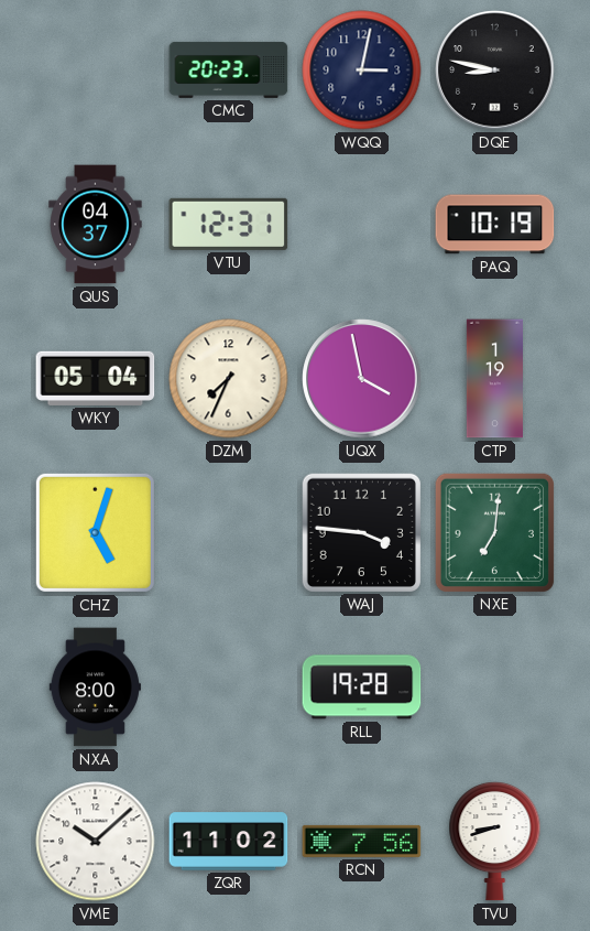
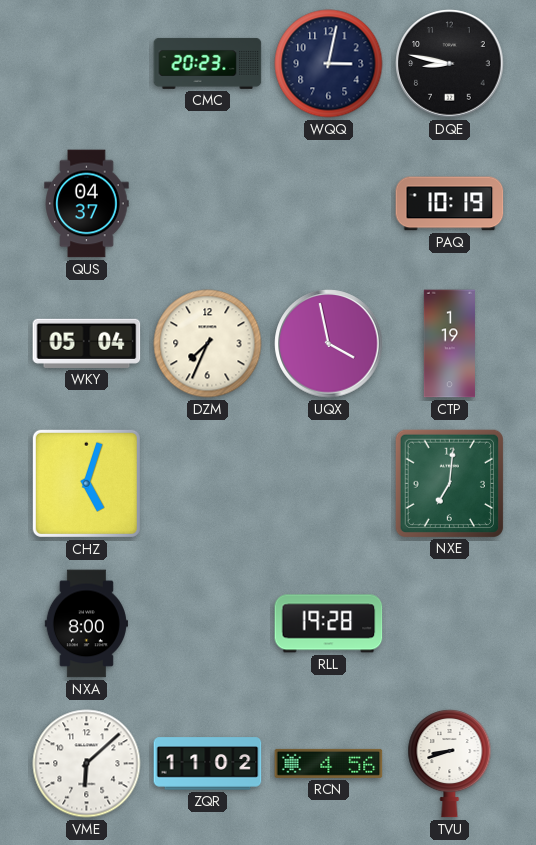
VTU: 12:31 -> none
WAJ: 3:46 -> none
VME: 10:08 -> 6:08
RCN: 7:56 -> 4:56
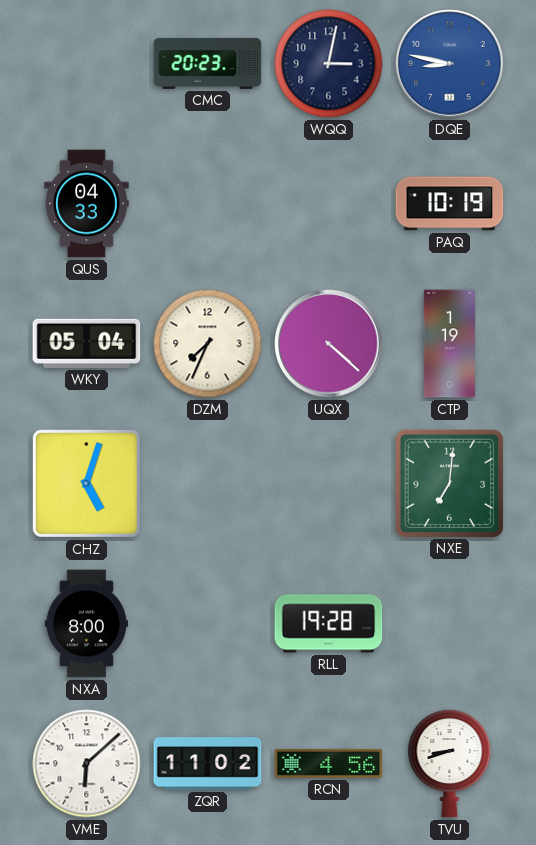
DQE dial: black -> blue
QUS: 04:37 -> 04:33
UQX: 3:58 -> 4:22
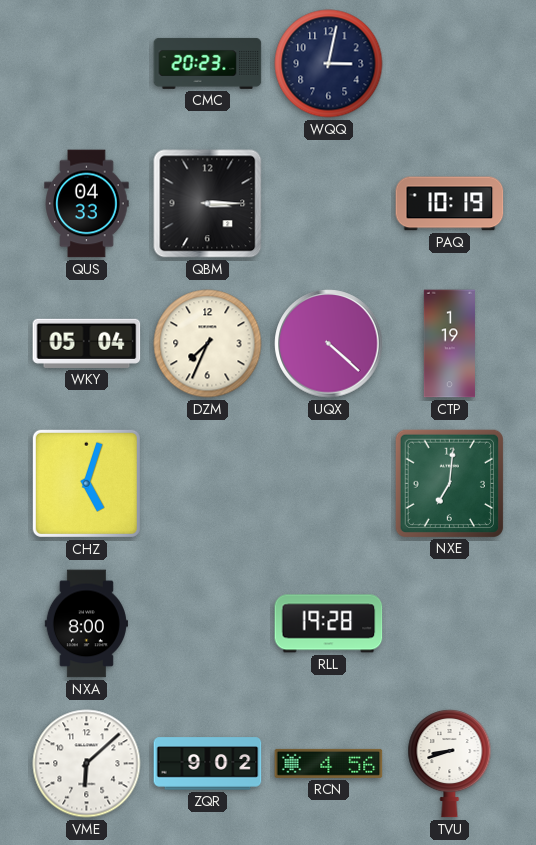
DQE: 8:47 -> none
QBM: none -> 3:15
ZQR: 11:02 -> 9:02
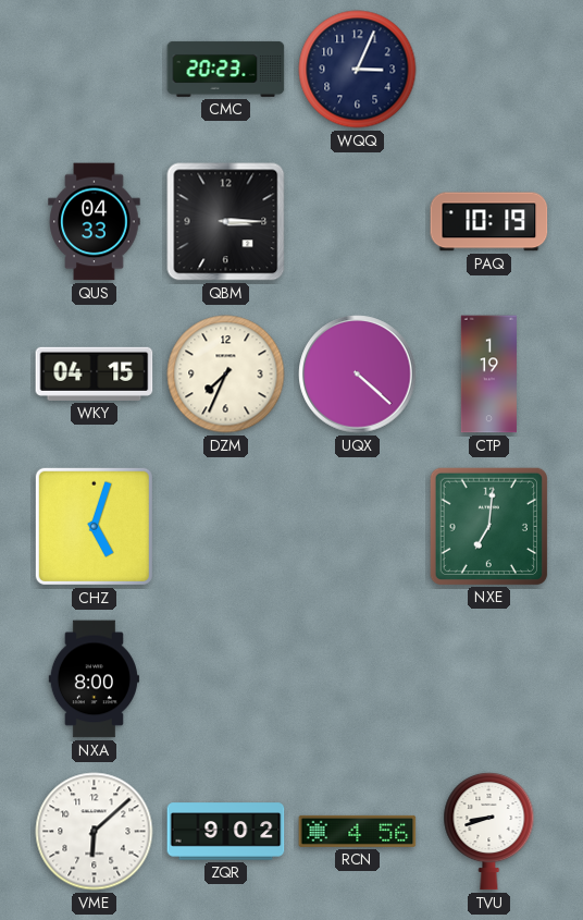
WQQ: 3:02 -> 3:04
WKY: 05:04 -> 04:15
RLL: 19:28 -> none
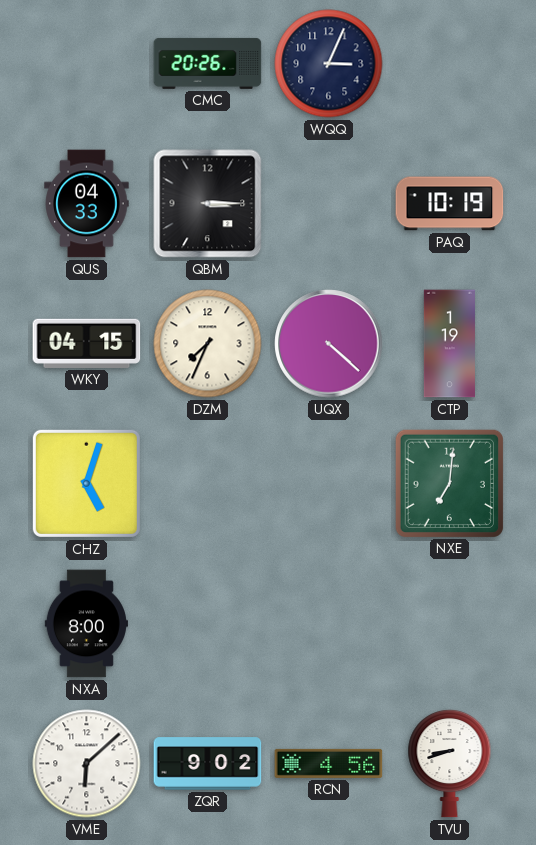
CMC: 20:23 -> 20:26
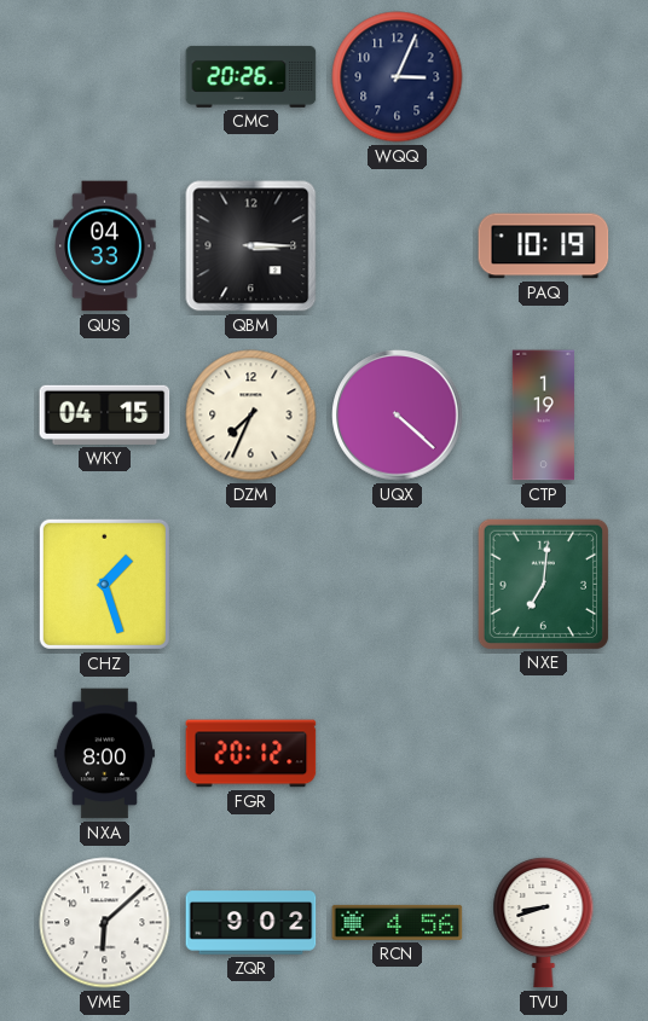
CHZ: 5:03 -> 1:27
FGR: none -> 20:12
